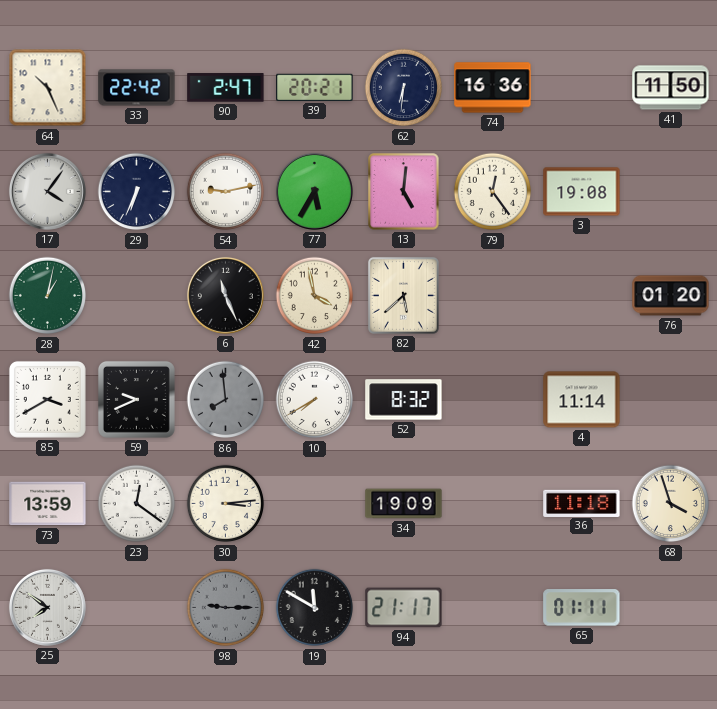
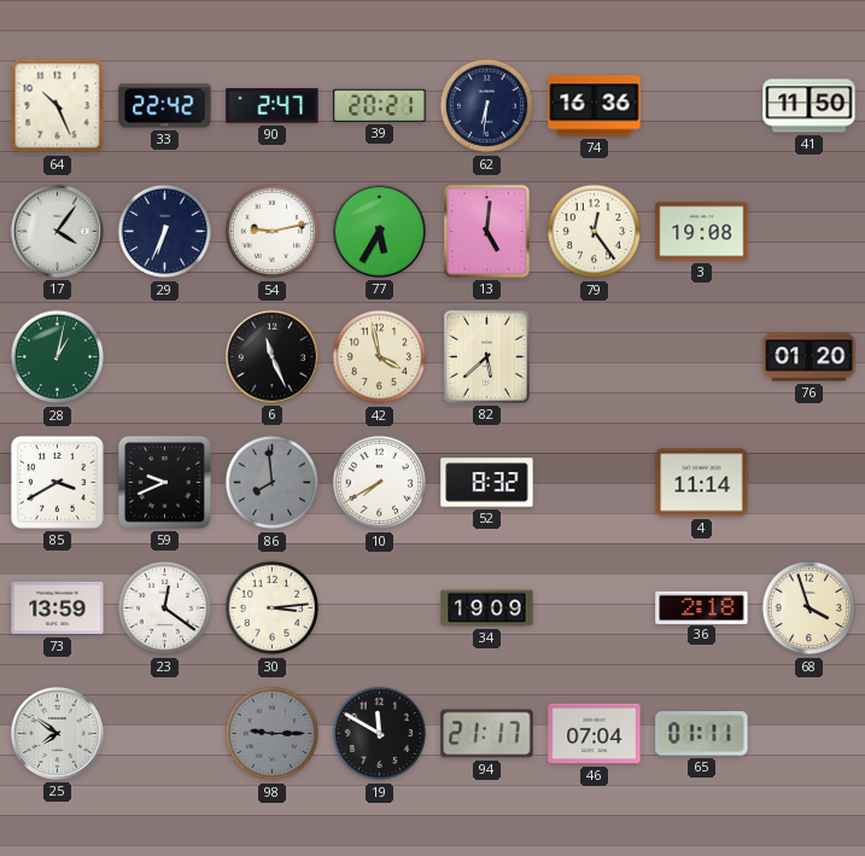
36: 11:18 -> 2:18
46: none -> 07:04
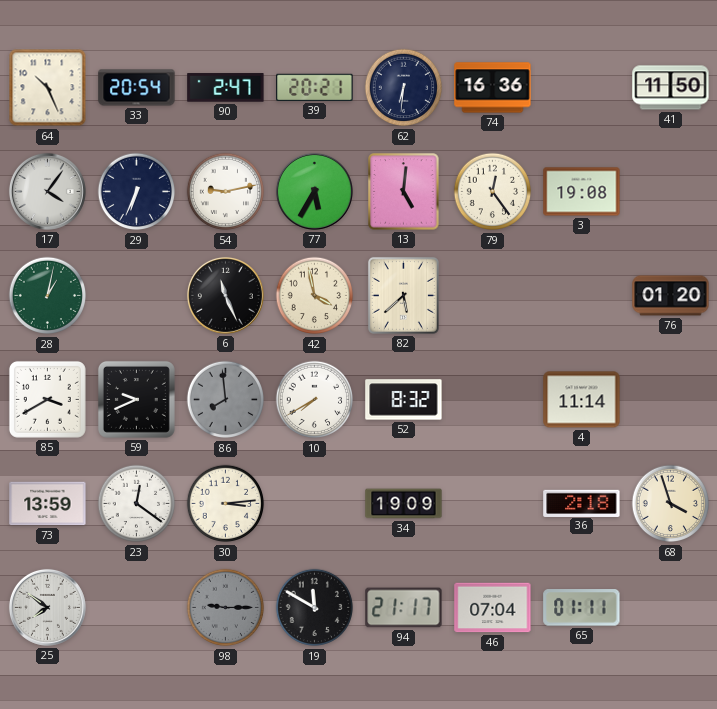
33: 22:42 -> 20:54
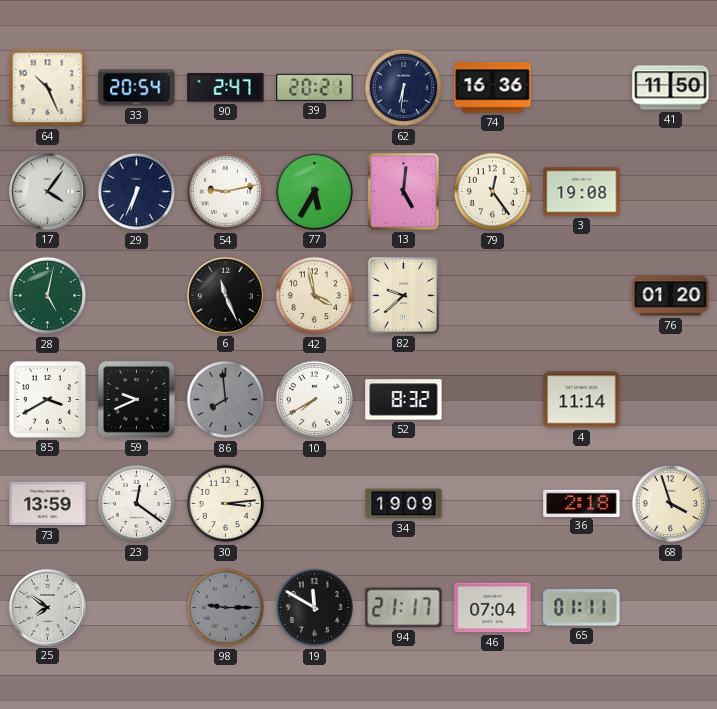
28: 1:02 -> 5:02
82: 5:38 -> 9:38
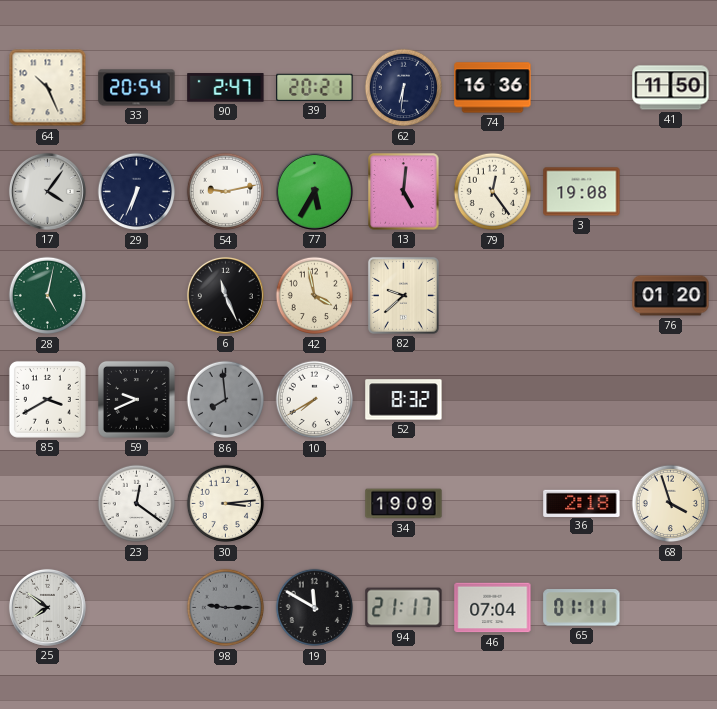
4: 11:14 -> none
73: 13:59 -> none
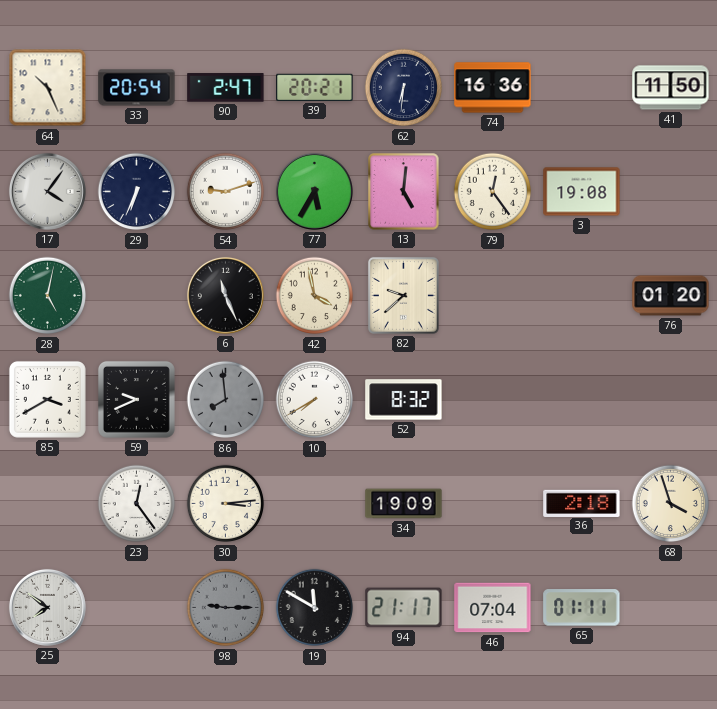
54: 9:13 -> 9:12
23: 12:21 -> 12:24
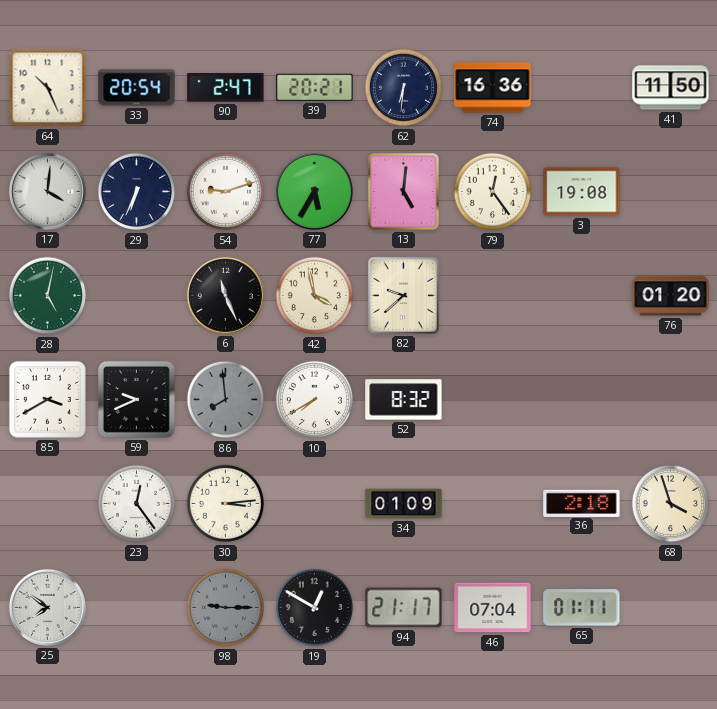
17: 4:06 -> 4:01
34: 19:09 -> 01:09
19: 11:50 -> 12:50
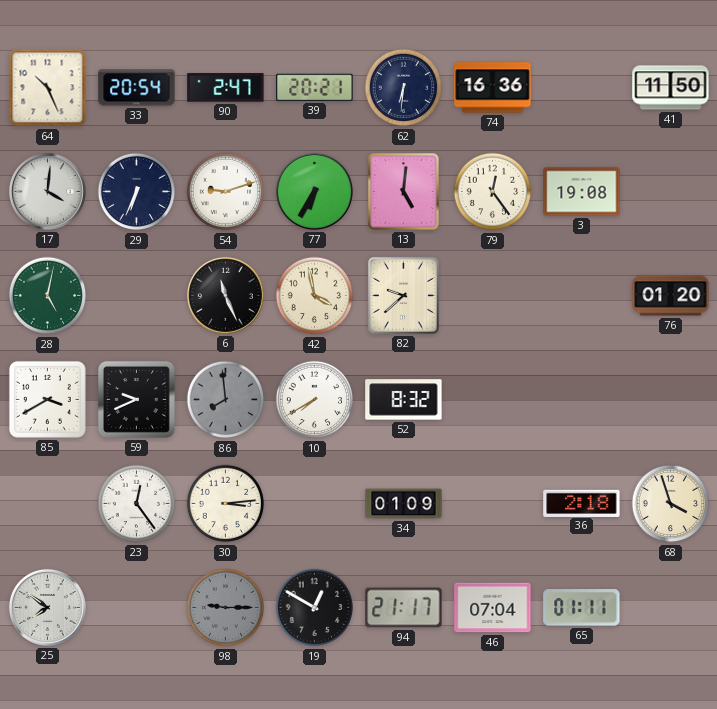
77: 5:35 -> 6:35
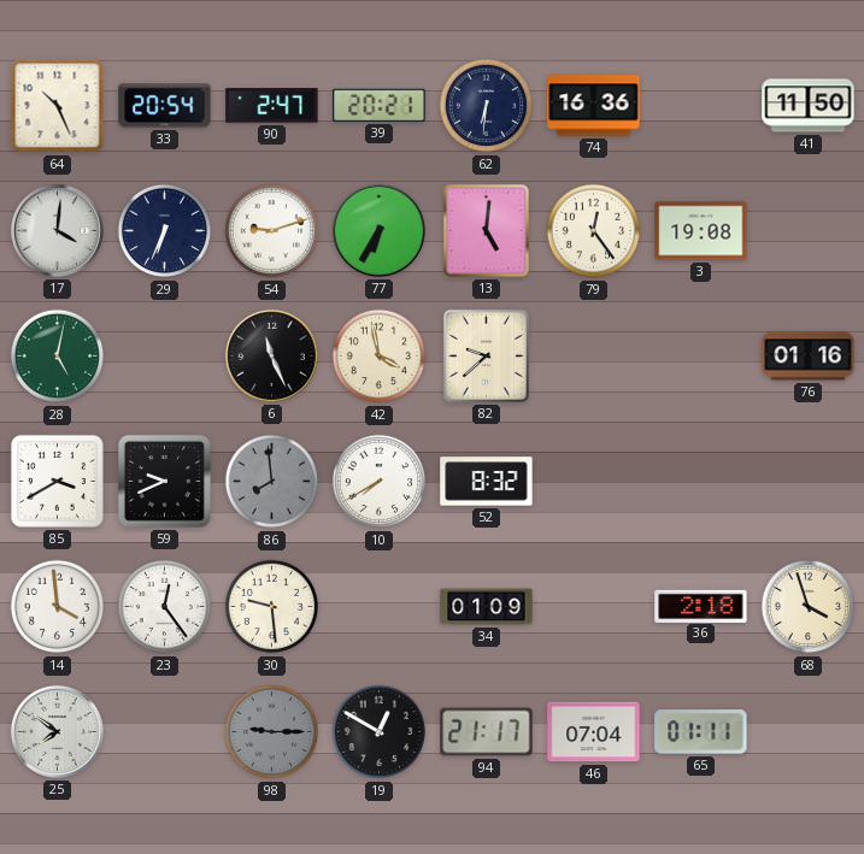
76: 01:20 -> 01:16
14: none -> 3:59
30: 3:14 -> 9:29
